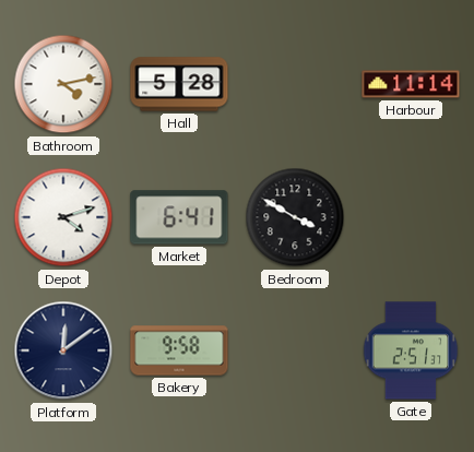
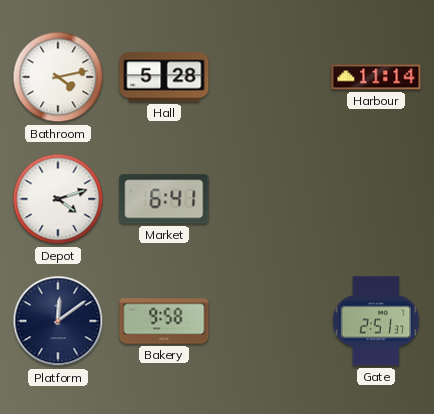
Bedroom: 3:50 -> none
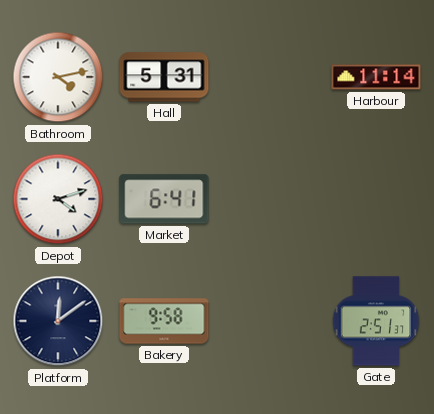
Hall: 5:28 -> 5:31
